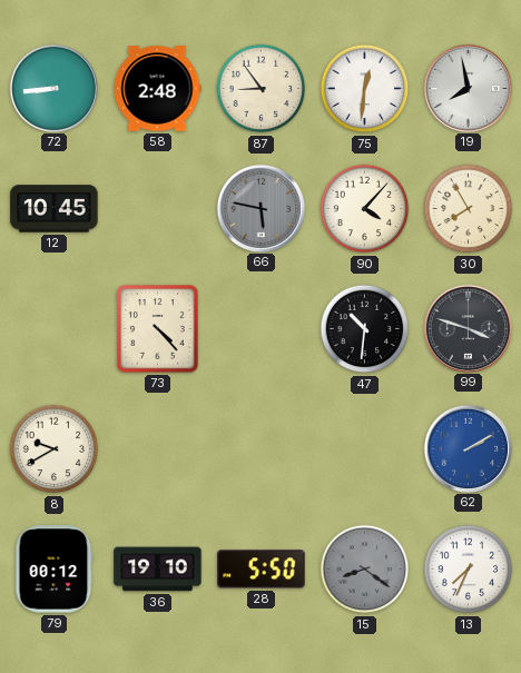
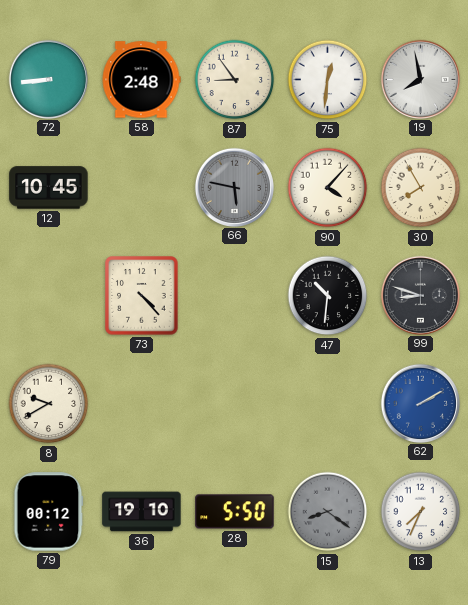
99: 3:48 -> 8:48
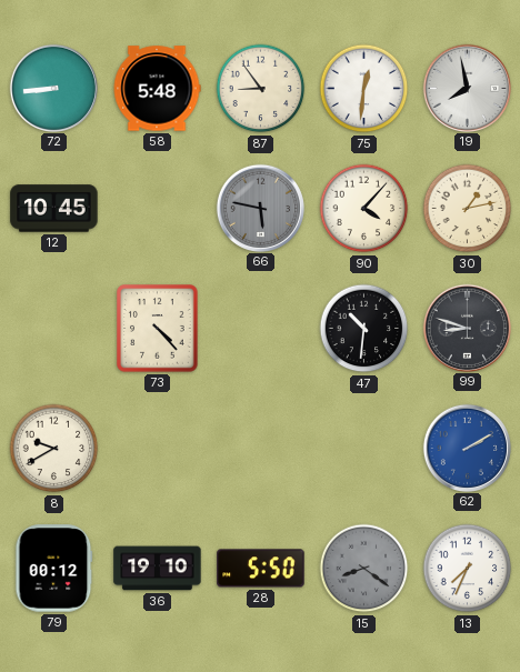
58: 2:48 -> 5:48
30: 7:55 -> 1:13
